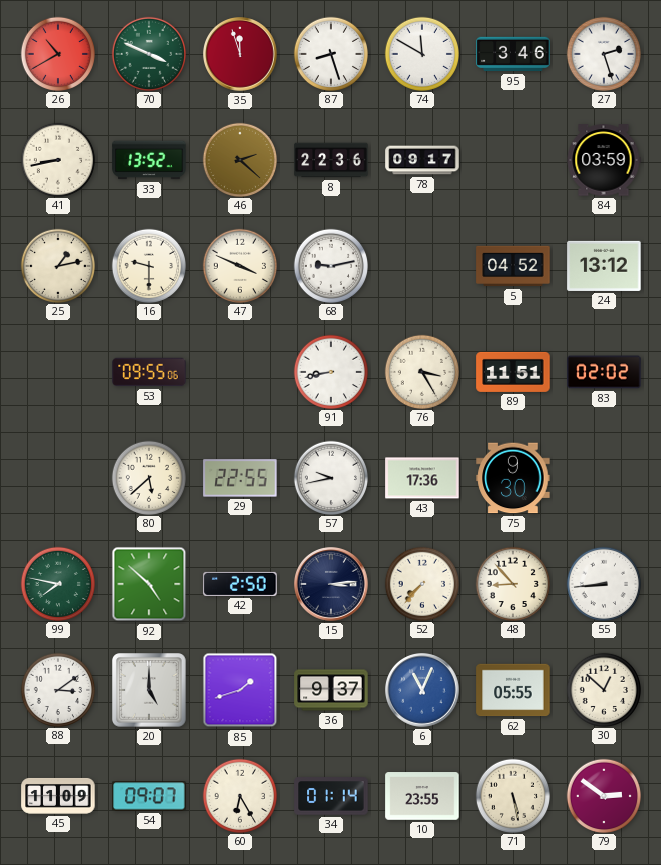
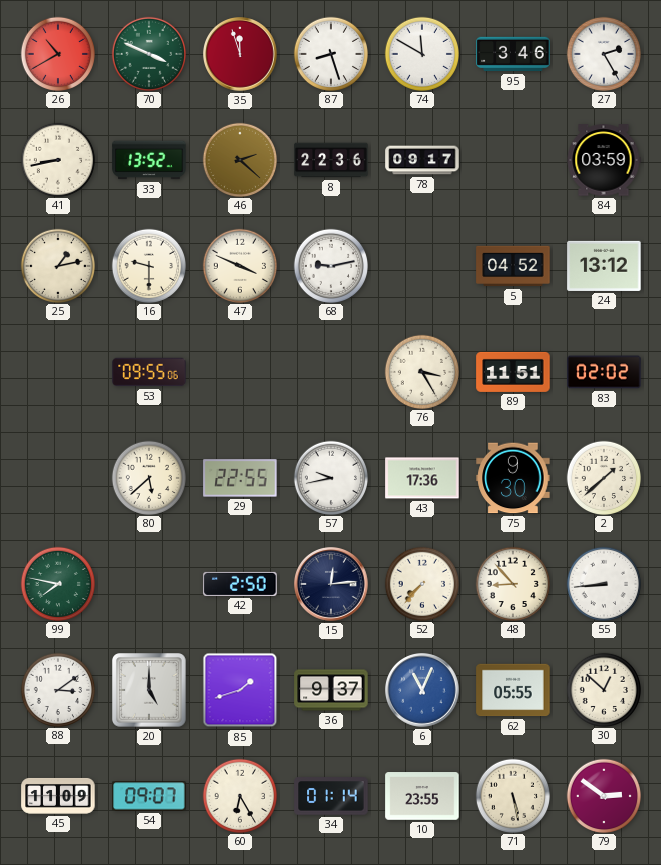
27: 2:27 -> 2:25
91: 8:43 -> none
2: none -> 1:38
92: 4:52 -> none
15: 3:14 -> 12:14
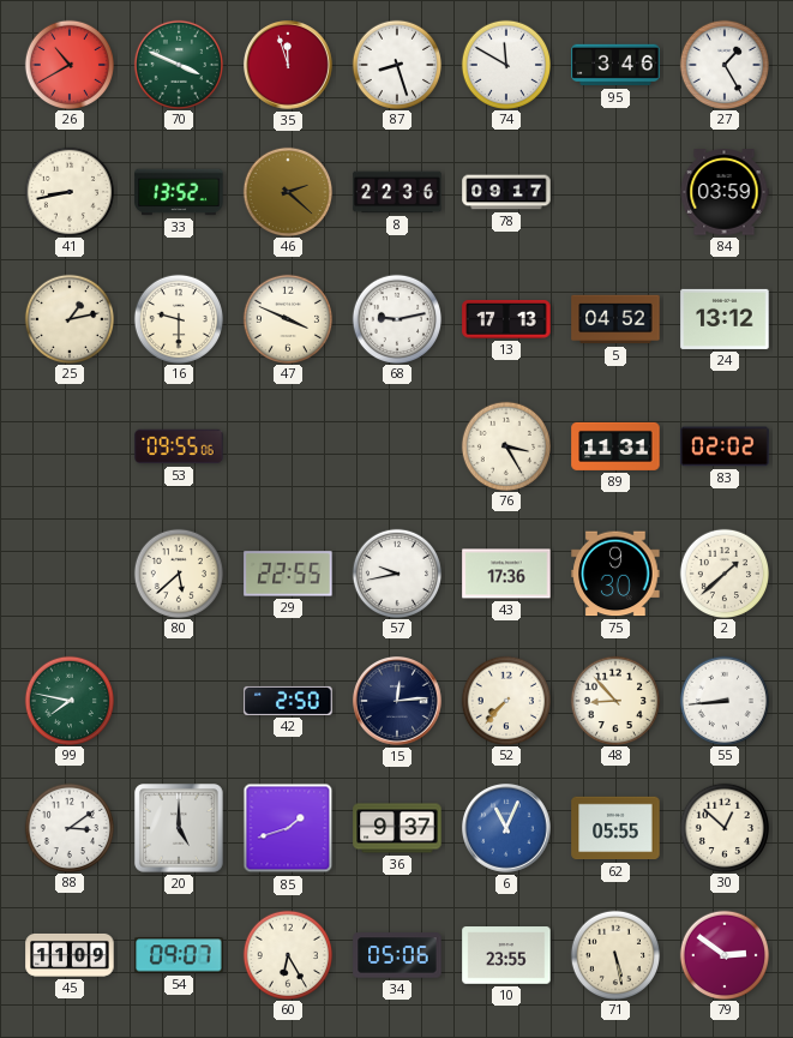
27: 2:25 -> 1:25
13: none -> 17:13
89: 11:51 -> 11:31
34: 01:14 -> 05:06
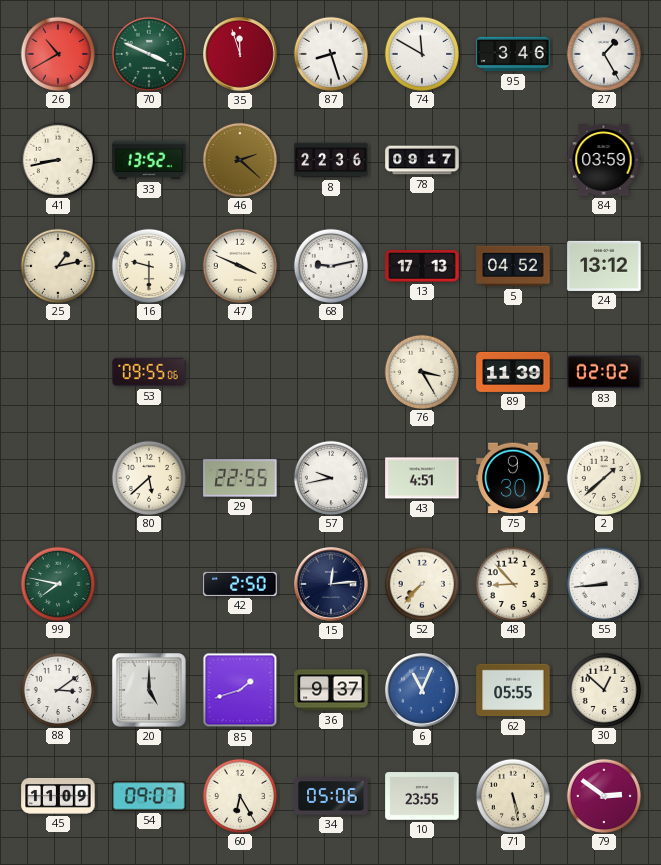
89: 11:31 -> 11:39
43: 17:36 -> 4:51
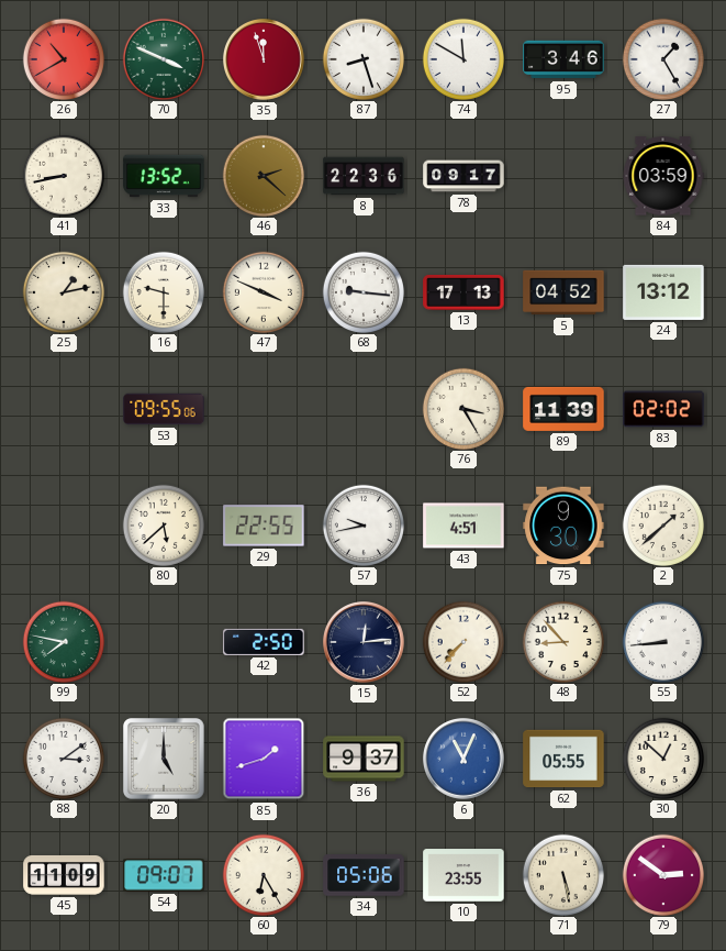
68: 9:13 -> 9:16
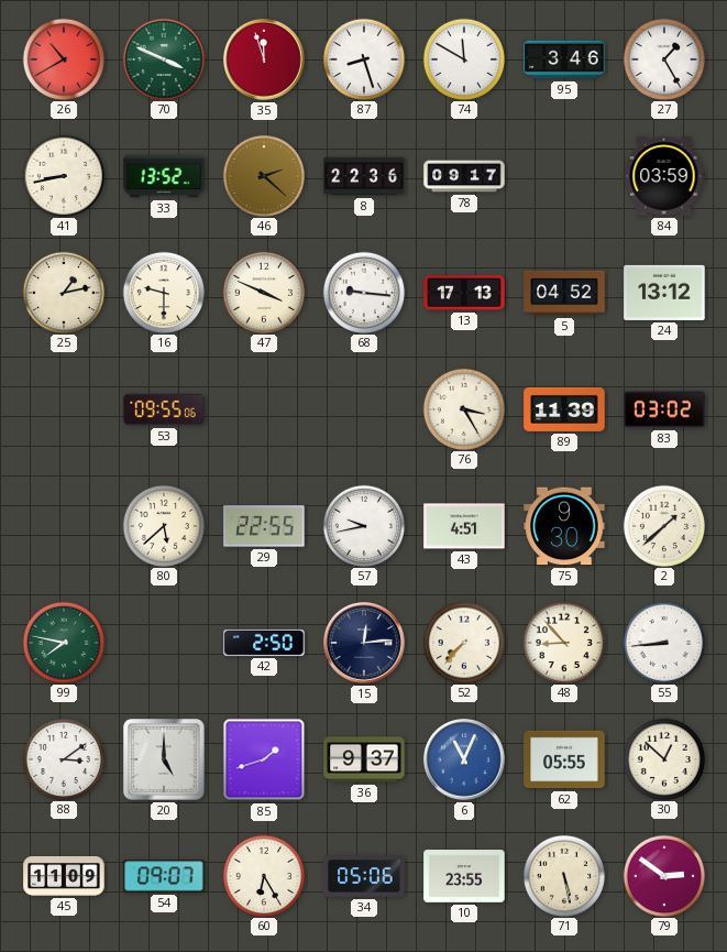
83: 02:02 -> 03:02
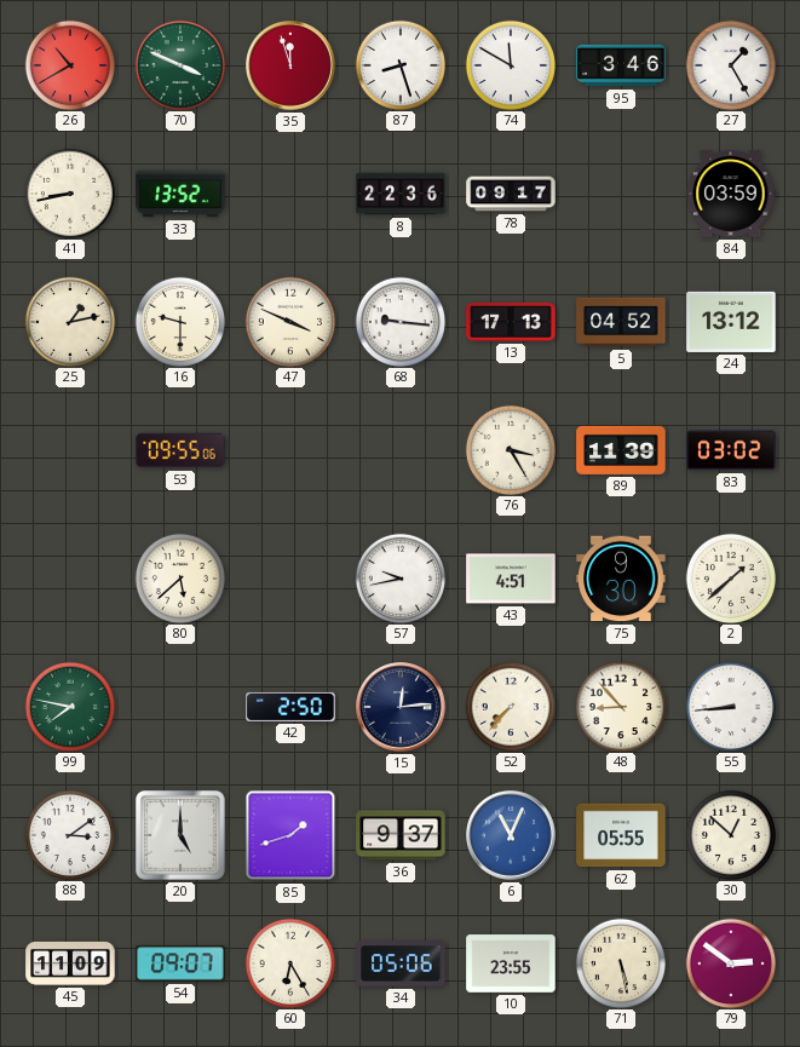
46: 2:22 -> none
29: 22:55 -> none
